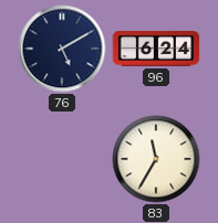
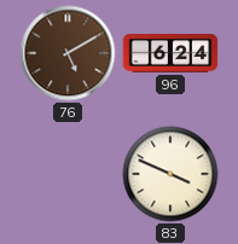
76 dial: navy -> brown
83: 11:35 -> 3:49
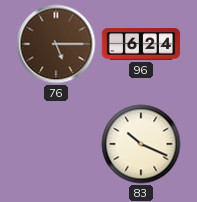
76: 5:10 -> 5:15
83: 3:49 -> 10:19
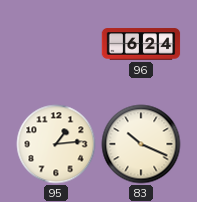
76: 5:15 -> none
95: none -> 1:14
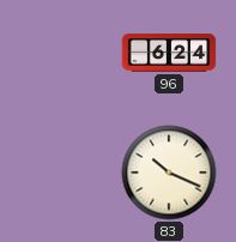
95: 1:14 -> none
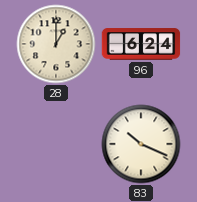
28: none -> 1:00
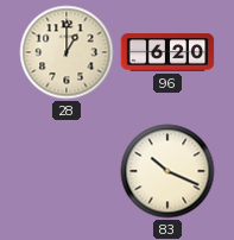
96: 6:24 -> 6:20
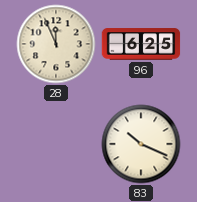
28: 1:00 -> 11:56
96: 6:20 -> 6:25
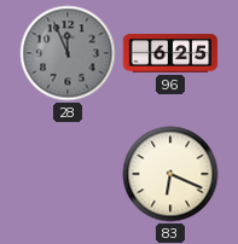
28 dial: cream -> grey
83: 10:19 -> 6:19
